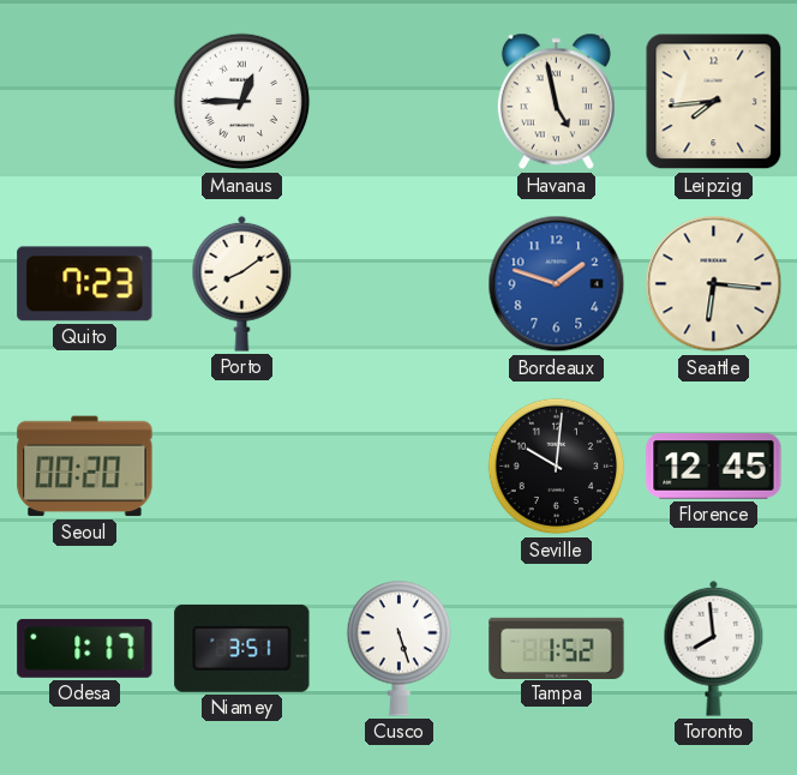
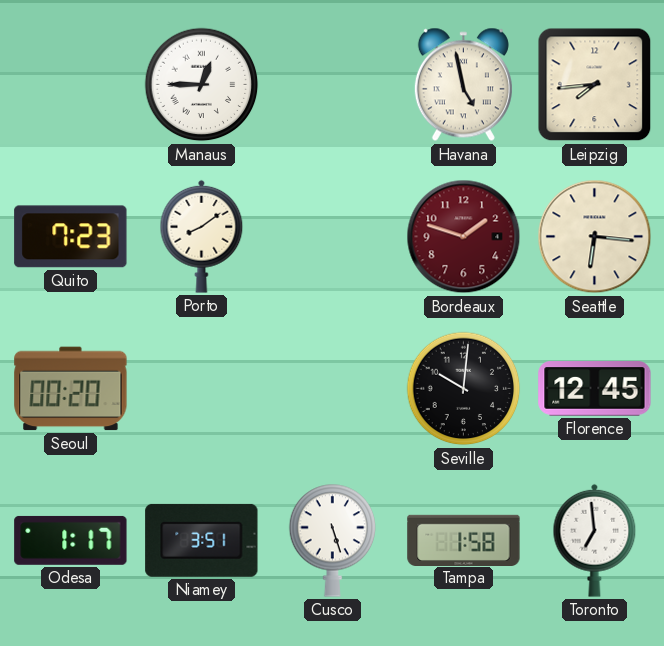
Bordeaux dial: blue -> burgundy
Tampa: 1:52 -> 1:58
Toronto: 7:59 -> 6:59
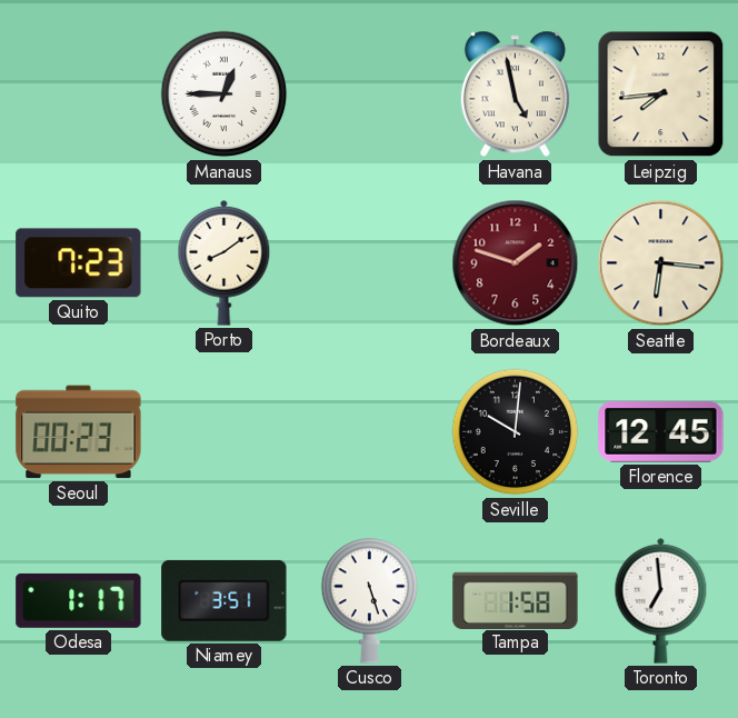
Seoul: 00:20 -> 00:23
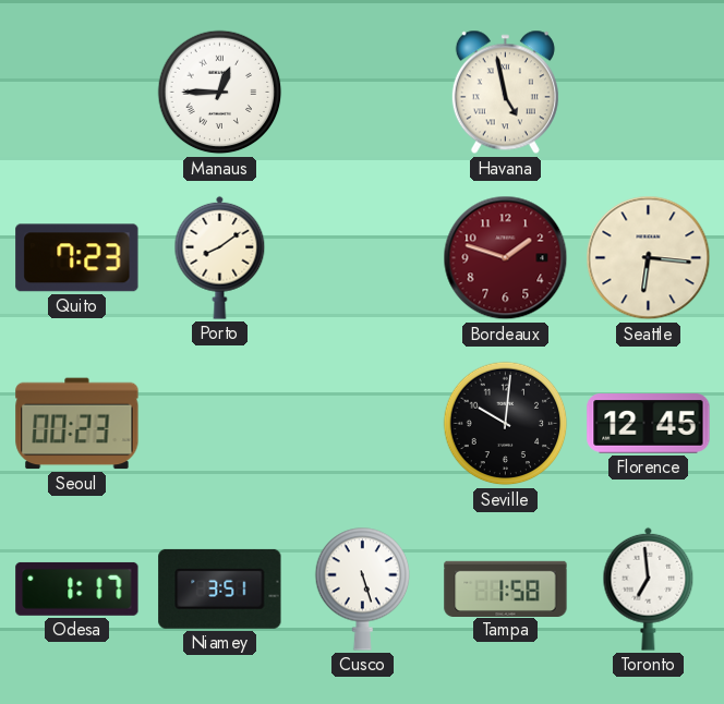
Leipzig: 7:44 -> none
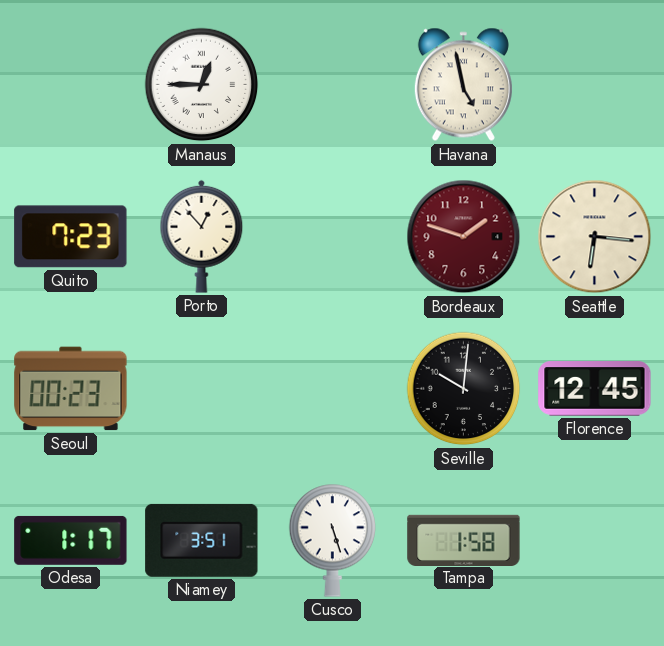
Porto: 8:09 -> 12:53
Toronto: 6:59 -> none
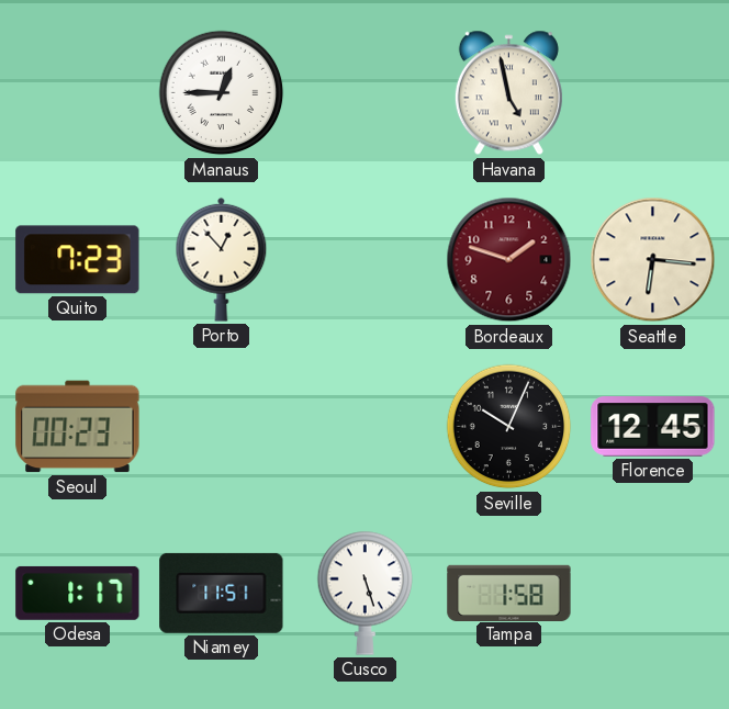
Seville: 10:01 -> 10:04
Niamey: 3:51 -> 11:51
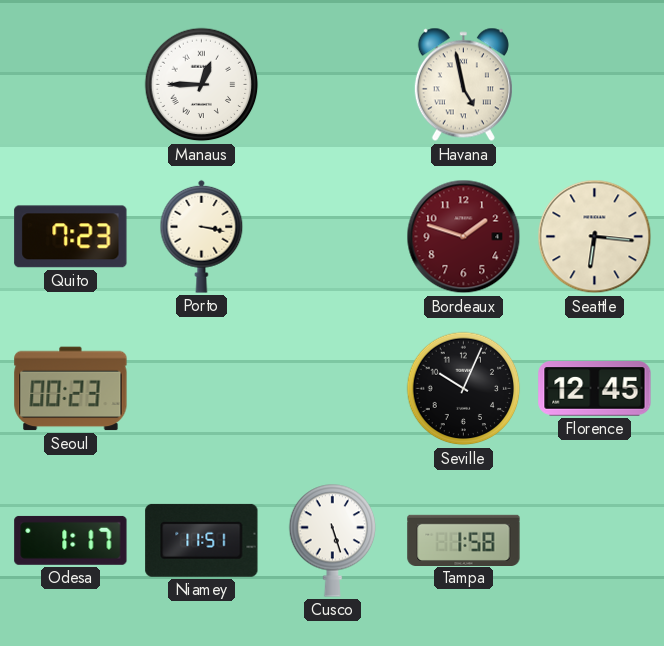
Porto: 12:53 -> 3:17
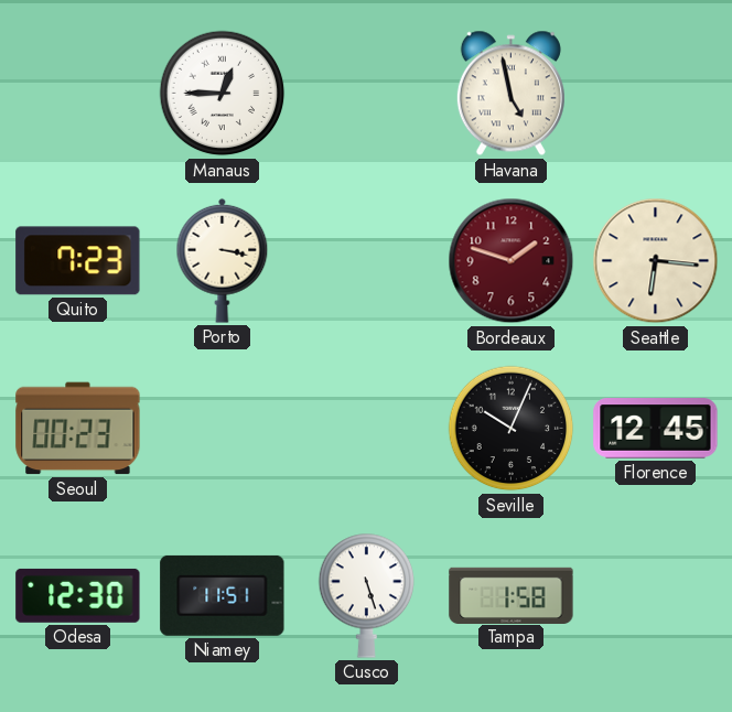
Odesa: 1:17 -> 12:30
